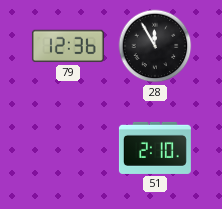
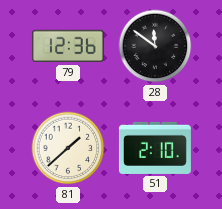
28: 11:55 -> 11:51
81: none -> 1:38
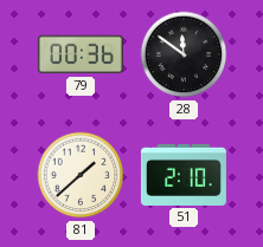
79: 12:36 -> 00:36
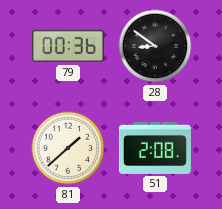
28: 11:51 -> 8:51
51: 2:10 -> 2:08
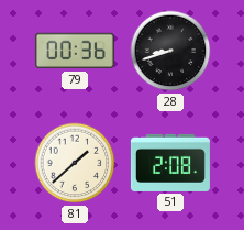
28: 8:51 -> 8:42
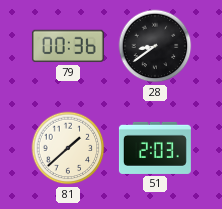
28: 8:42 -> 8:39
51: 2:08 -> 2:03
